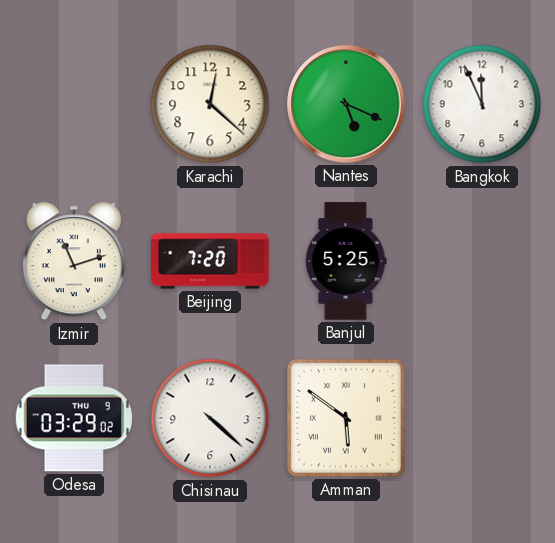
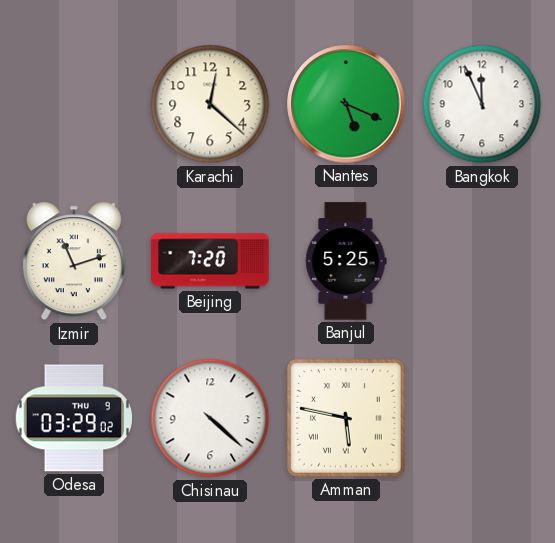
Amman: 5:51 -> 5:47
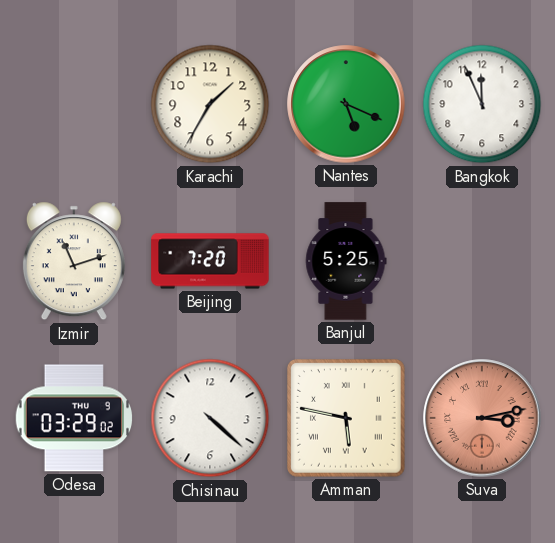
Karachi: 12:22 -> 1:35
Suva: none -> 3:13
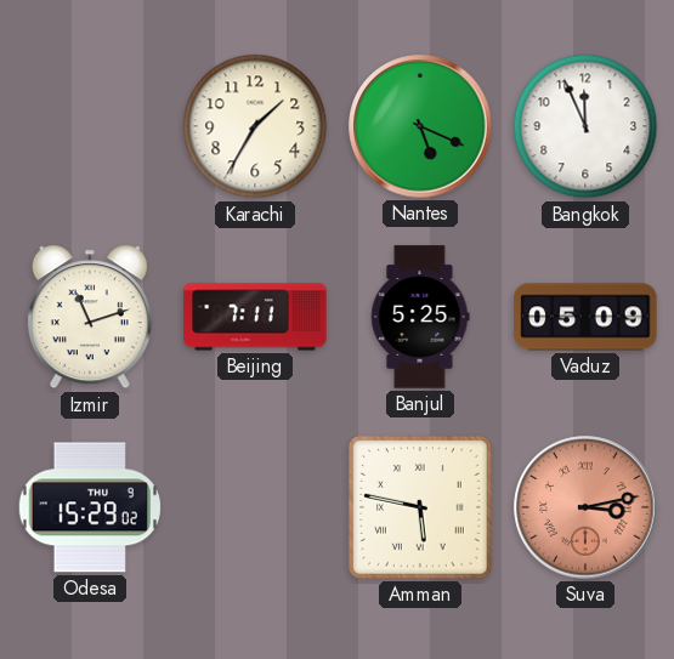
Beijing: 7:20 -> 7:11
Vaduz: none -> 05:09
Odesa: 03:29 -> 15:29
Chisinau: 4:22 -> none
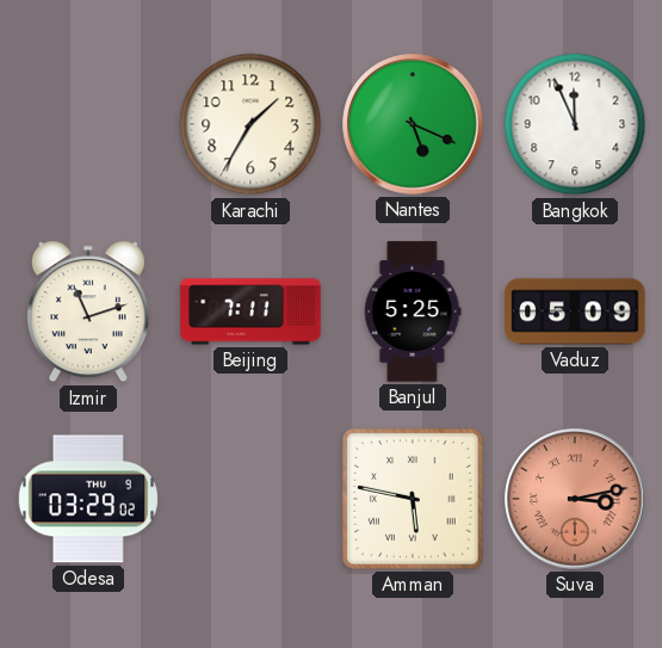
Odesa: 15:29 -> 03:29
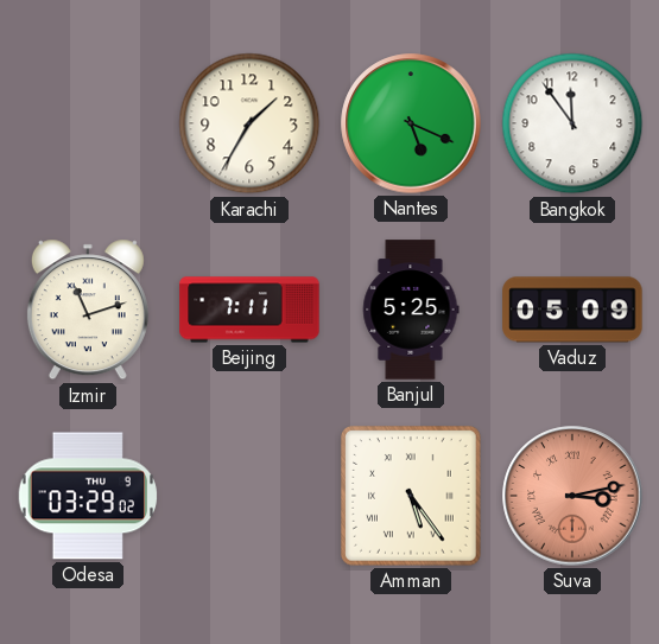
Bangkok: 11:56 -> 11:54
Amman: 5:47 -> 5:24
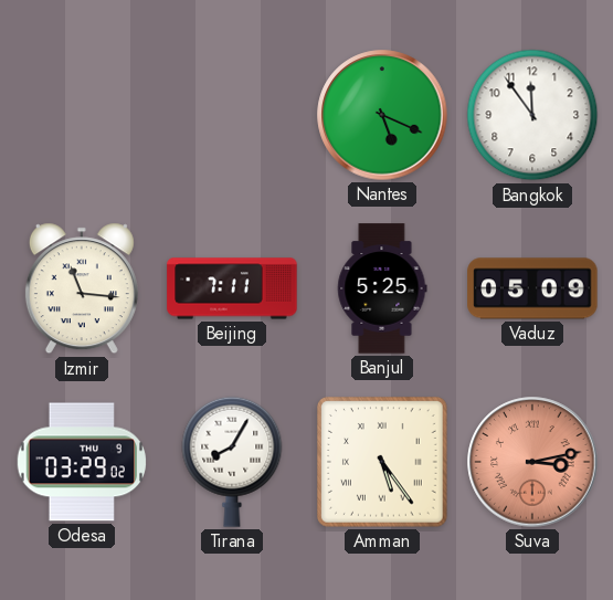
Karachi: 1:35 -> none
Izmir: 11:12 -> 11:16
Tirana: none -> 8:05
